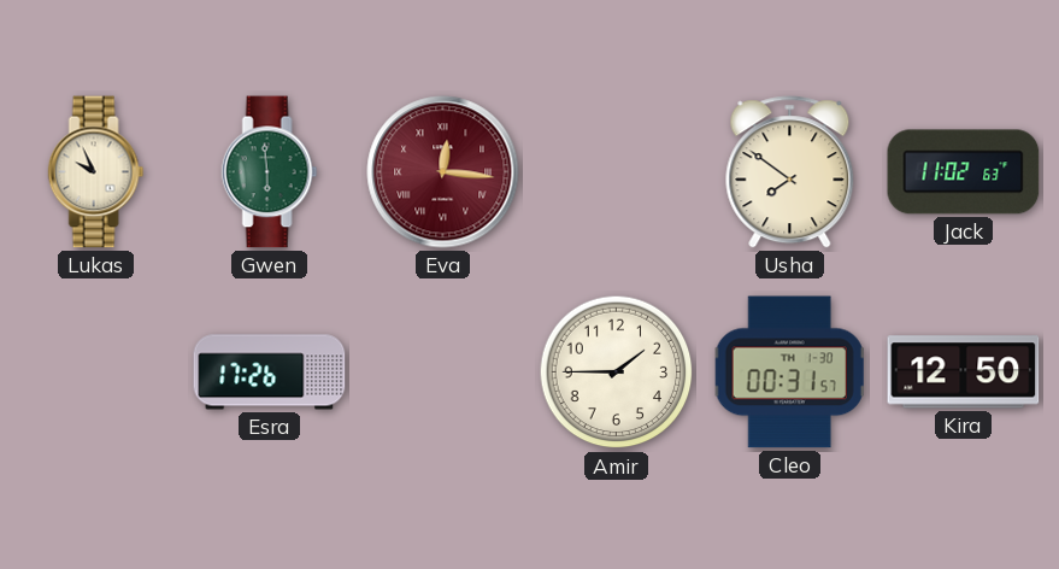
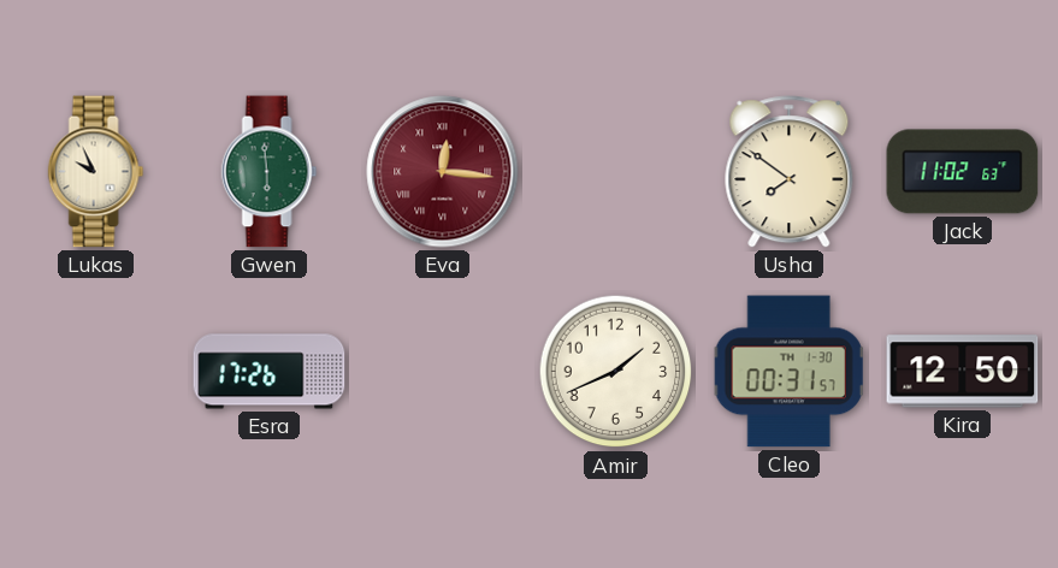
Amir: 1:45 -> 1:41
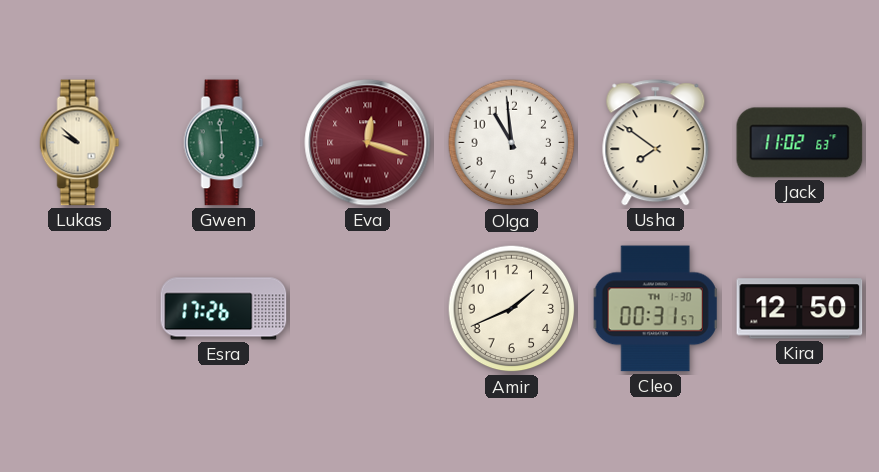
Lukas: 9:56 -> 9:52
Eva: 12:16 -> 12:18
Olga: none -> 10:59
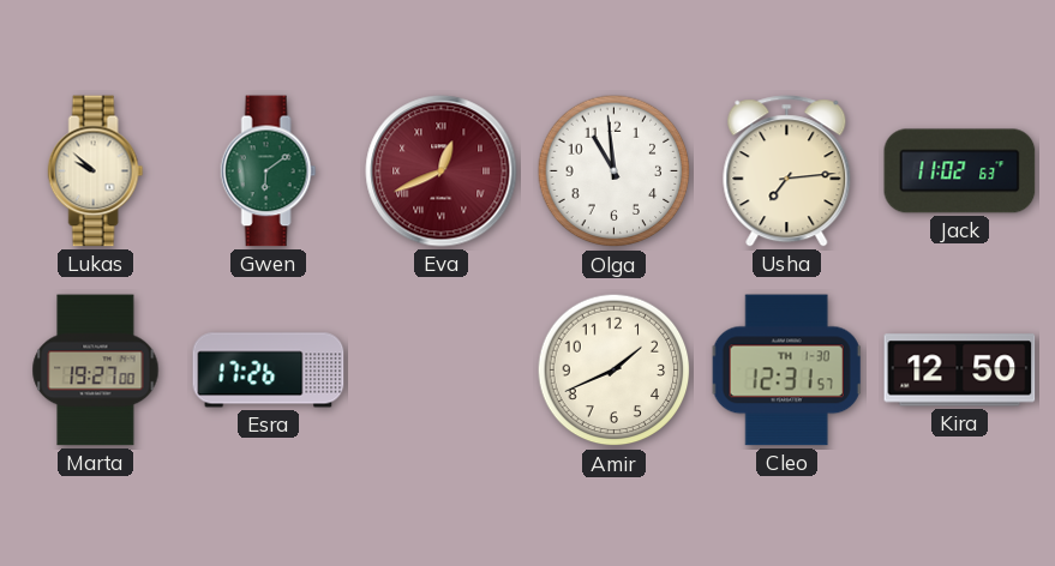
Gwen: 5:59 -> 6:09
Eva: 12:18 -> 12:41
Usha: 7:51 -> 7:14
Marta: none -> 19:27
Cleo: 00:31 -> 12:31
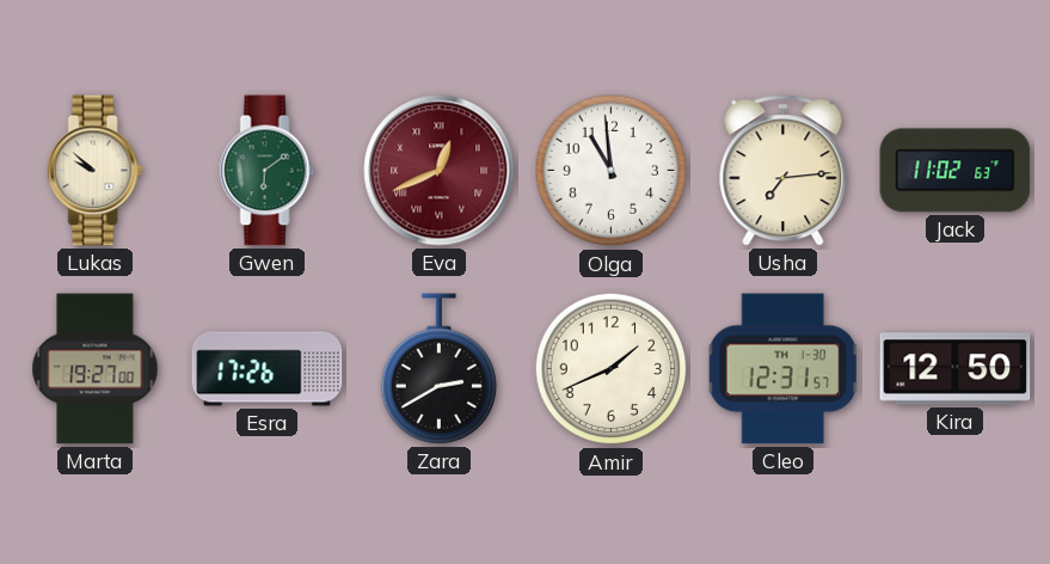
Zara: none -> 2:40
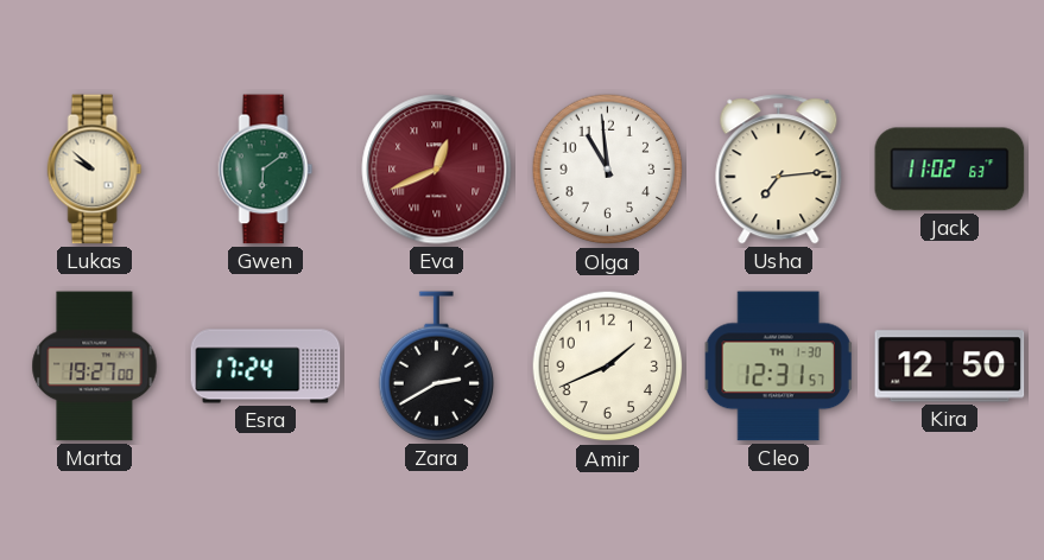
Esra: 17:26 -> 17:24
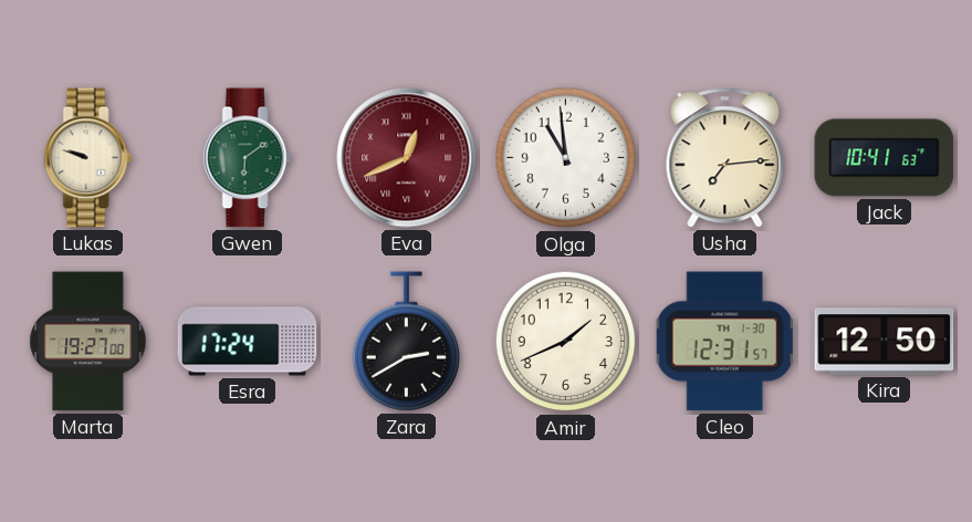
Lukas: 9:52 -> 9:48
Jack: 11:02 -> 10:41
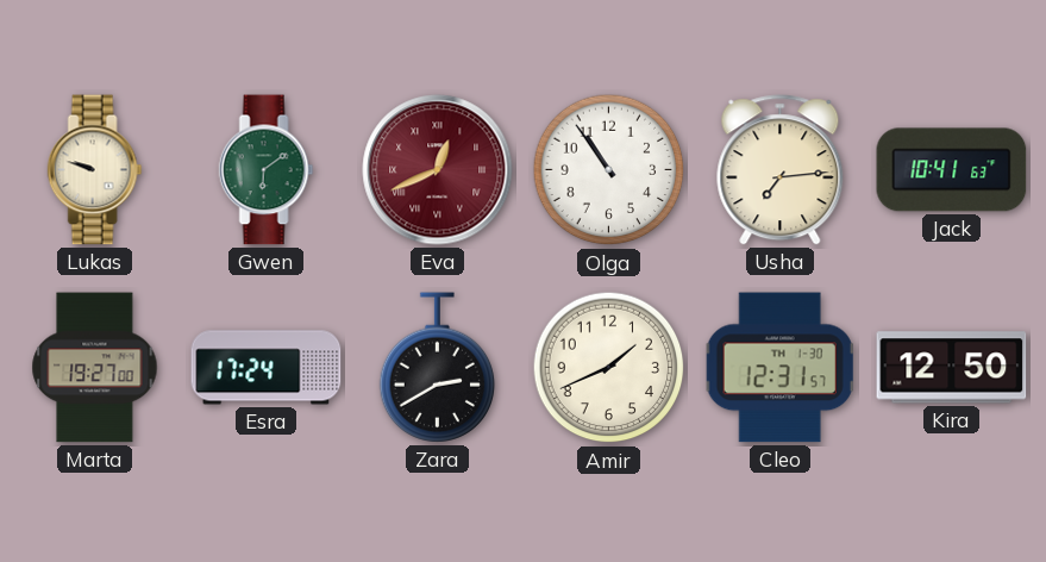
Olga: 10:59 -> 10:54
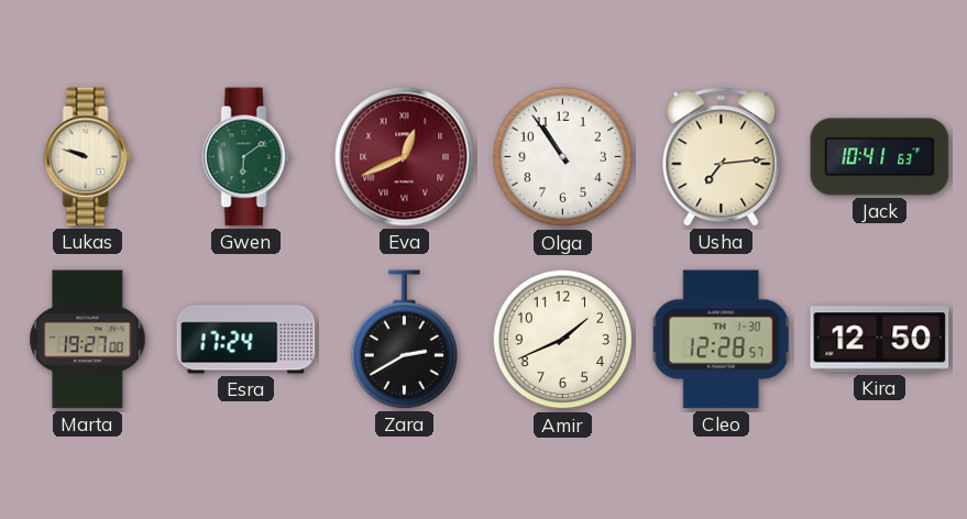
Cleo: 12:31 -> 12:28
